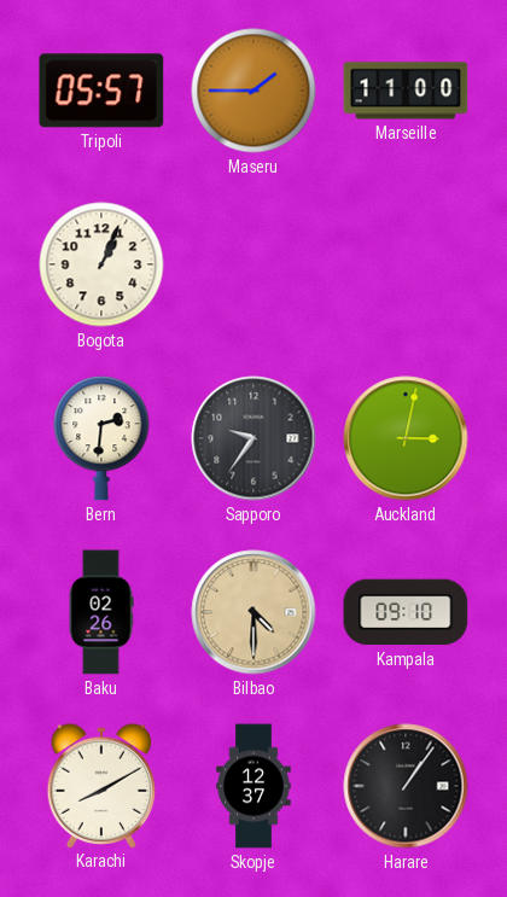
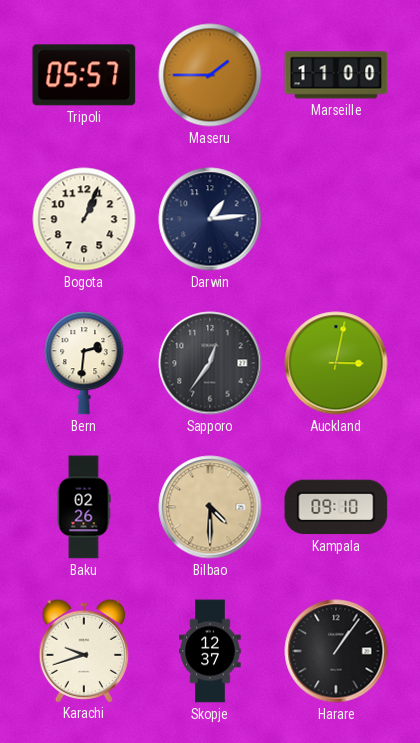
Darwin: none -> 1:14
Sapporo: 9:36 -> 12:36
Karachi: 8:10 -> 9:42
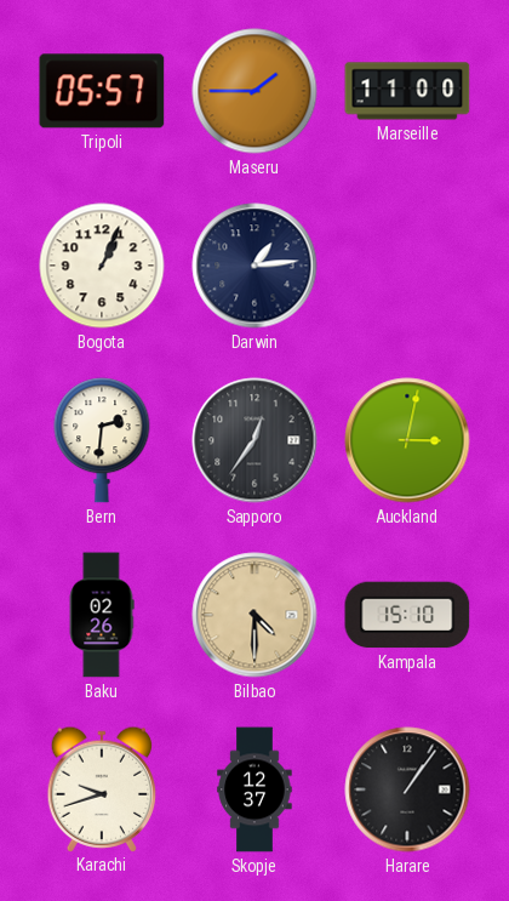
Kampala: 09:10 -> 15:10
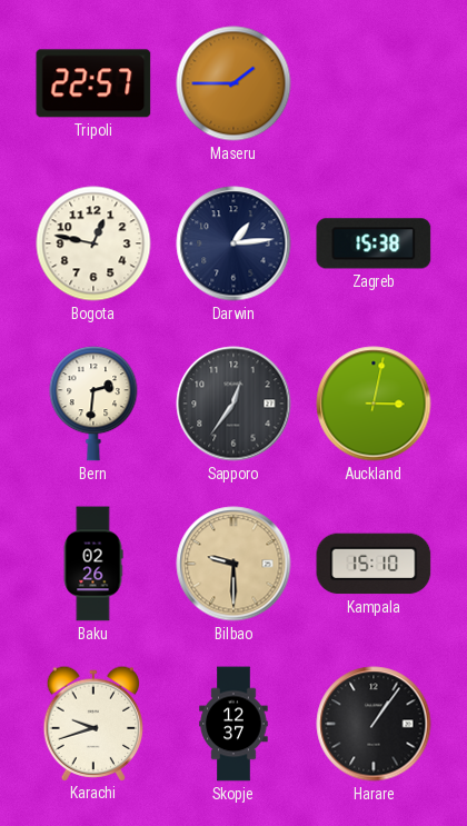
Tripoli: 05:57 -> 22:57
Marseille: 11:00 -> none
Bogota: 1:04 -> 12:47
Zagreb: none -> 15:38
Bilbao: 4:30 -> 9:30
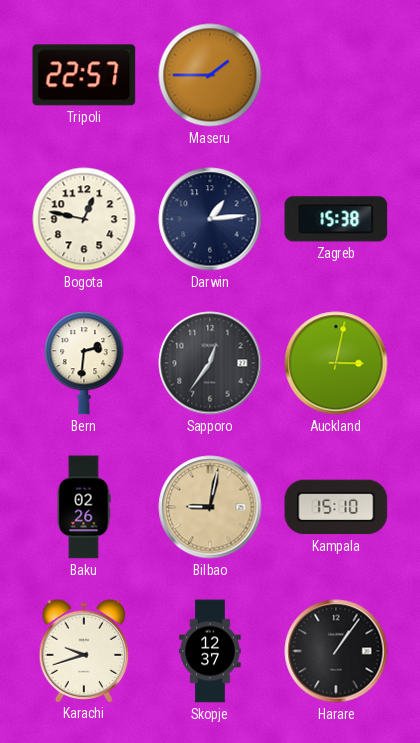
Bilbao: 9:30 -> 9:02
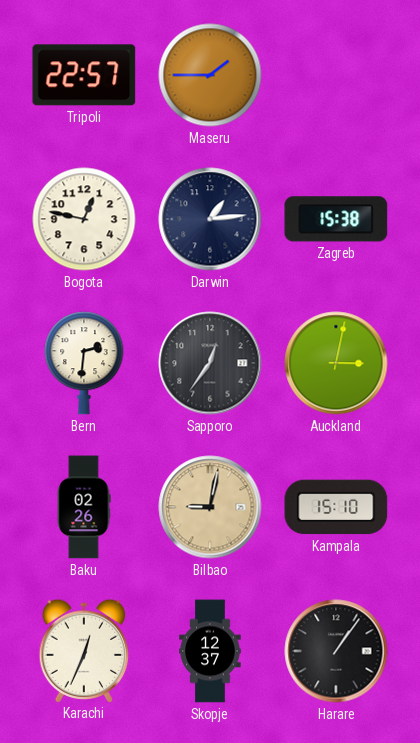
Karachi: 9:42 -> 12:34
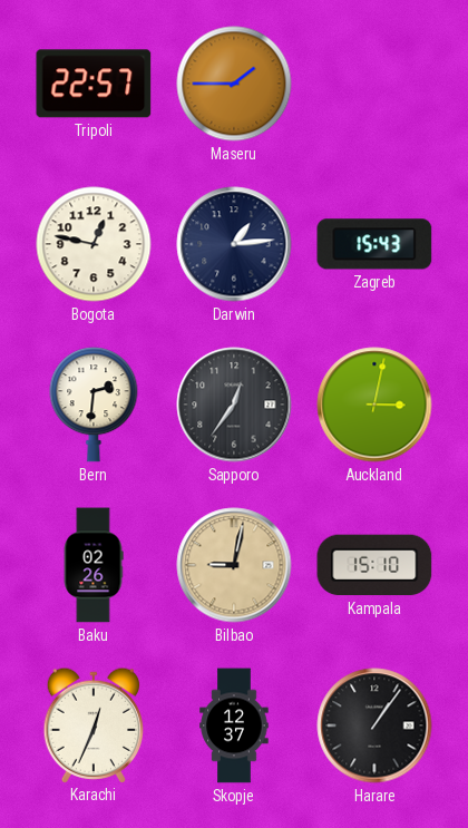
Zagreb: 15:38 -> 15:43
